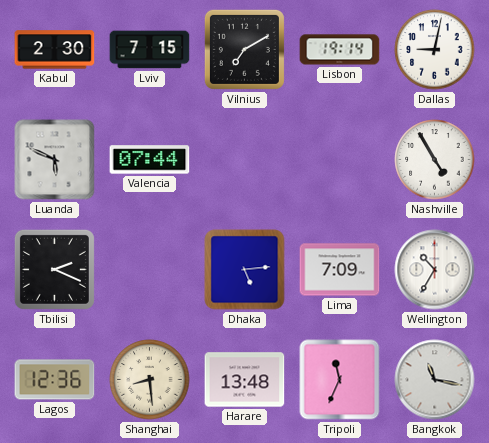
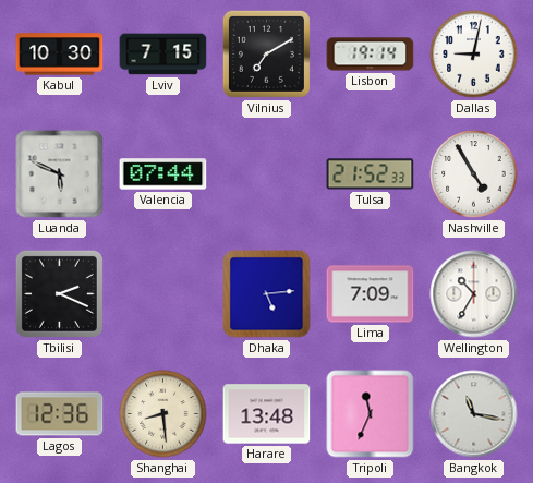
Kabul: 2:30 -> 10:30
Tulsa: none -> 21:52
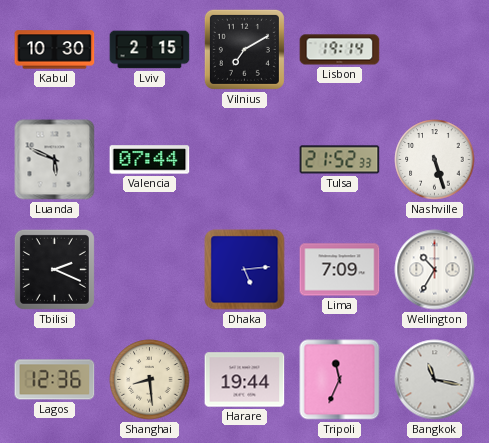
Lviv: 7:15 -> 2:15
Dallas: 9:02 -> none
Nashville: 4:55 -> 5:27
Harare: 13:48 -> 19:44
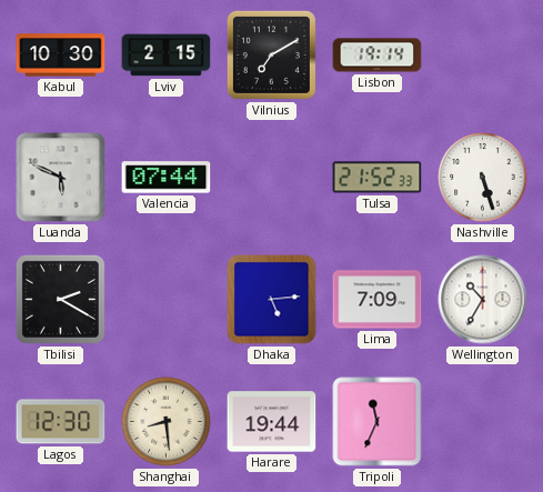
Tbilisi: 2:19 -> 2:20
Lagos: 12:36 -> 12:30
Bangkok: 11:17 -> none
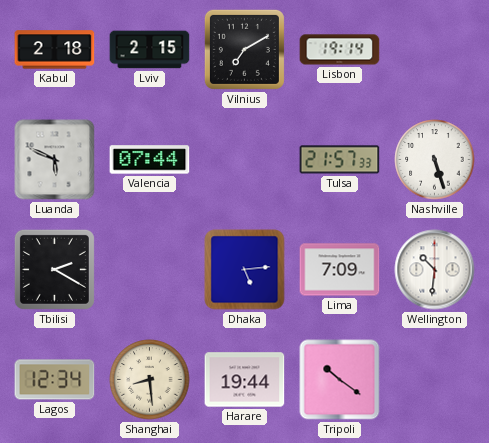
Kabul: 10:30 -> 2:18
Tulsa: 21:52 -> 21:57
Wellington: 10:35 -> 10:31
Lagos: 12:30 -> 12:34
Tripoli: 11:34 -> 10:21
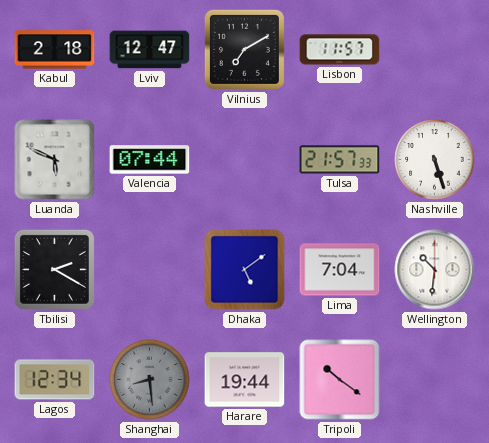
Lviv: 2:15 -> 12:47
Lisbon: 19:14 -> 11:57
Dhaka: 5:14 -> 5:09
Lima: 7:09 -> 7:04
Shanghai dial: cream -> grey
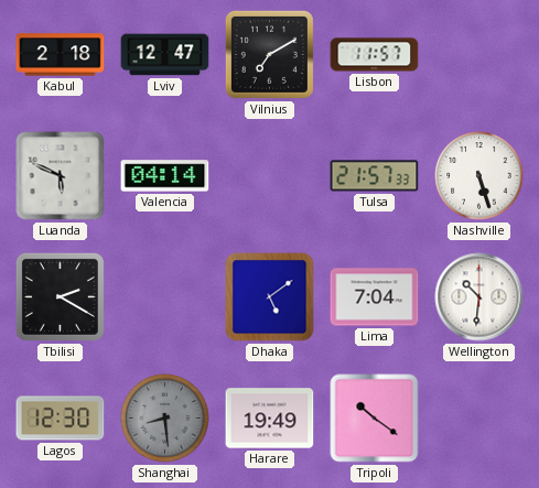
Valencia: 07:44 -> 04:14
Lagos: 12:34 -> 12:30
Harare: 19:44 -> 19:49
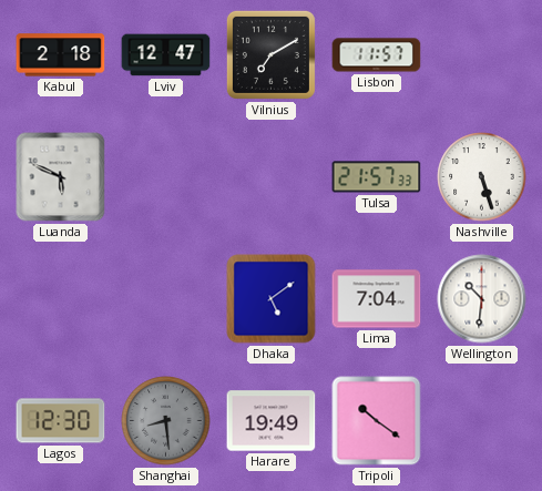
Valencia: 04:14 -> none
Tbilisi: 2:20 -> none
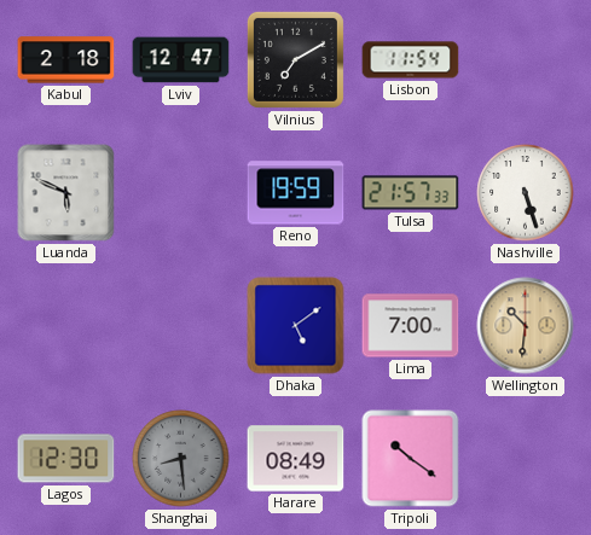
Lisbon: 11:57 -> 11:54
Reno: none -> 19:59
Lima: 7:04 -> 7:00
Wellington dial: white -> champagne
Harare: 19:49 -> 08:49
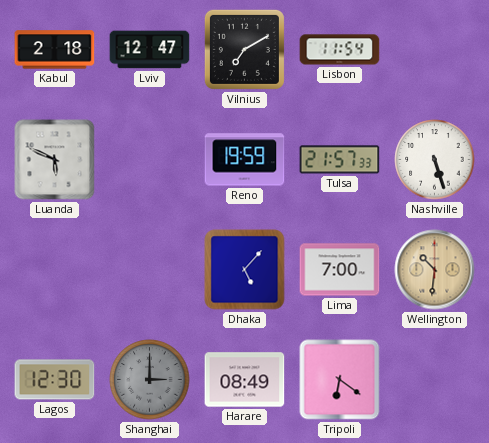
Dhaka: 5:09 -> 5:07
Shanghai: 8:29 -> 3:00
Tripoli: 10:21 -> 6:21
